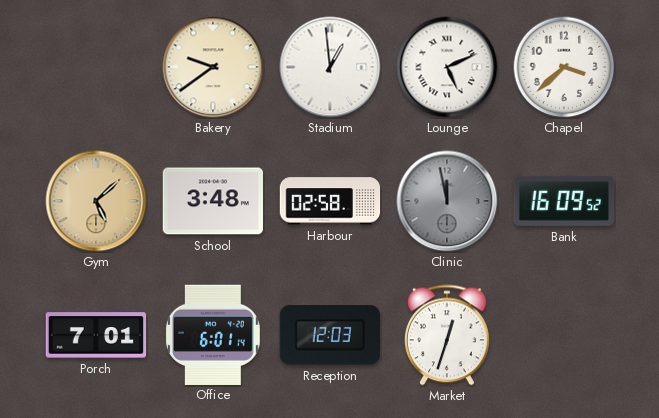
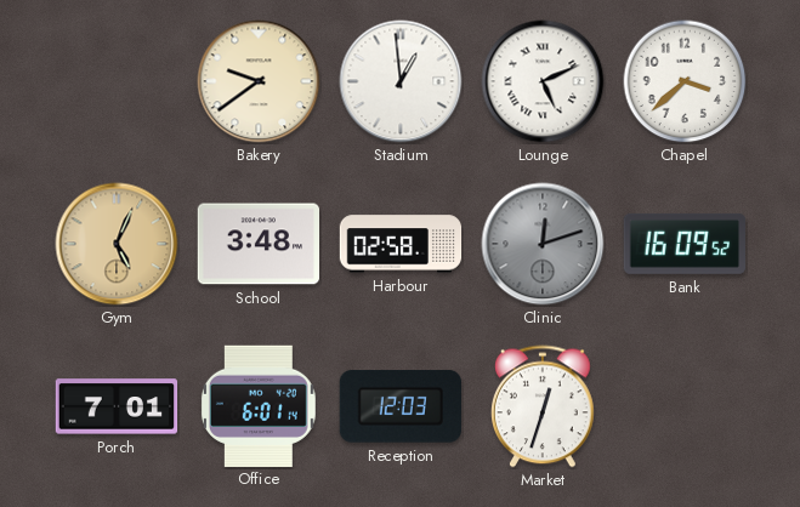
Gym: 5:08 -> 5:04
Clinic: 11:58 -> 12:12
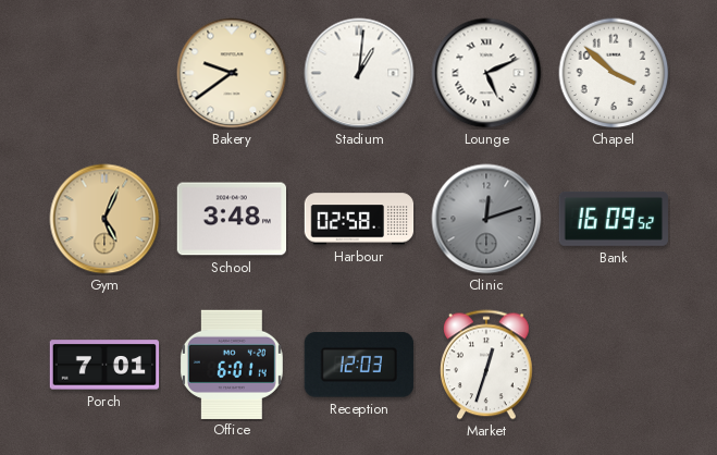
Stadium: 12:59 -> 1:01
Chapel: 3:38 -> 3:52
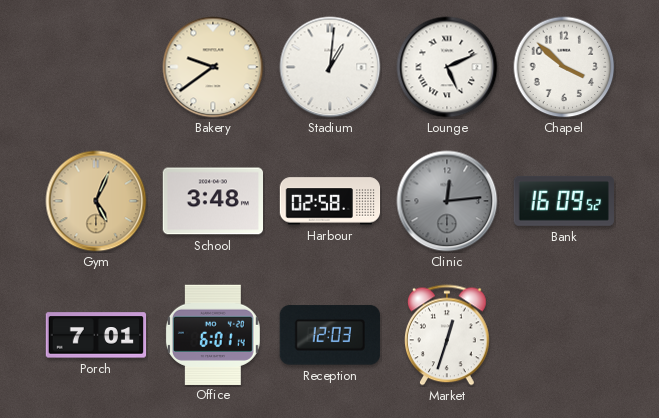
Clinic: 12:12 -> 12:14
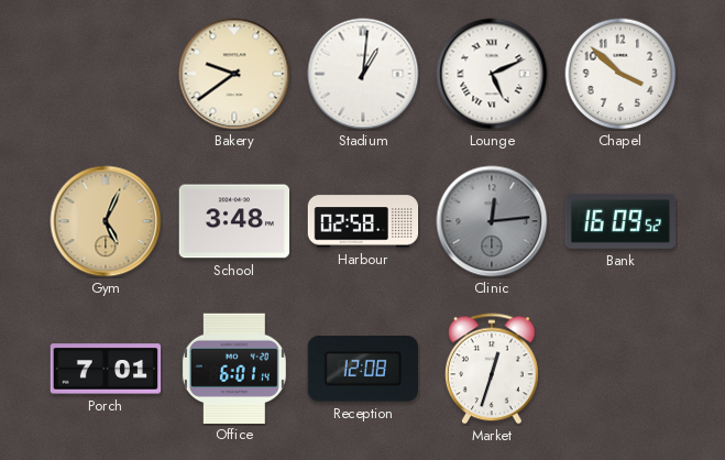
Reception: 12:03 -> 12:08
